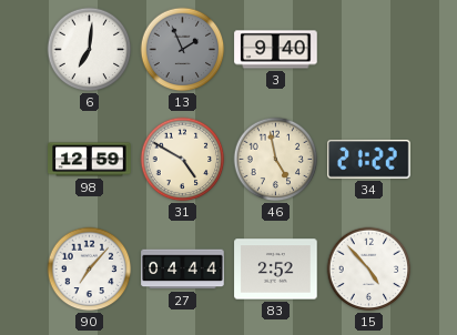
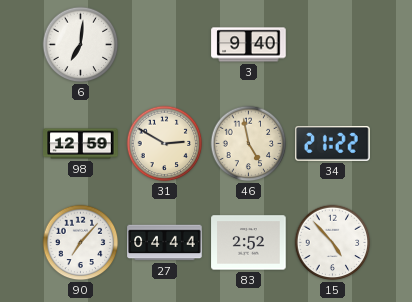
13: 1:56 -> none
31: 4:50 -> 2:50
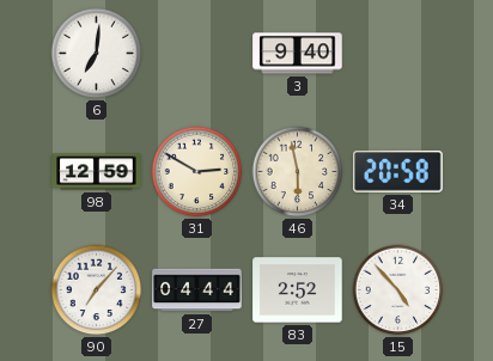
46: 4:58 -> 5:58
34: 21:22 -> 20:58
